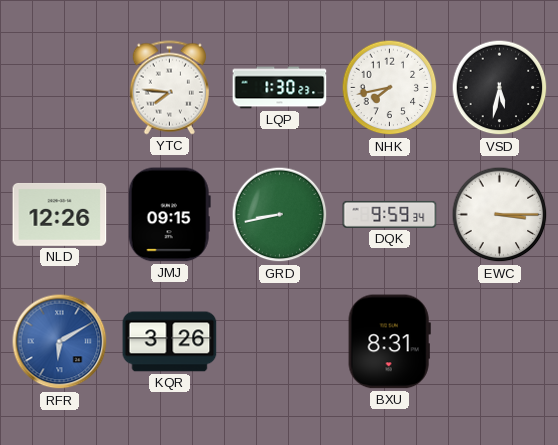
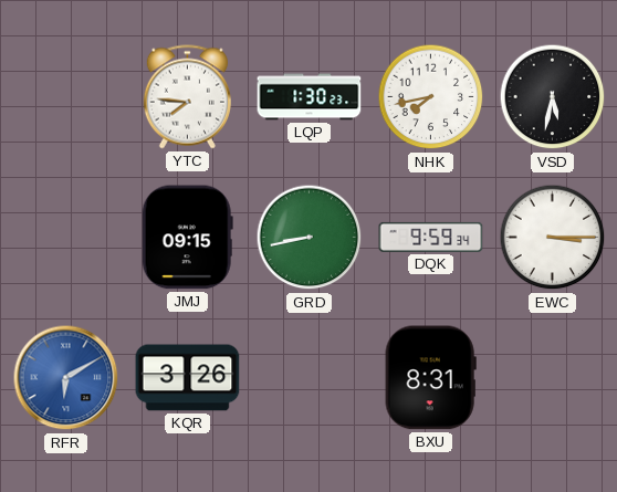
NLD: 12:26 -> none
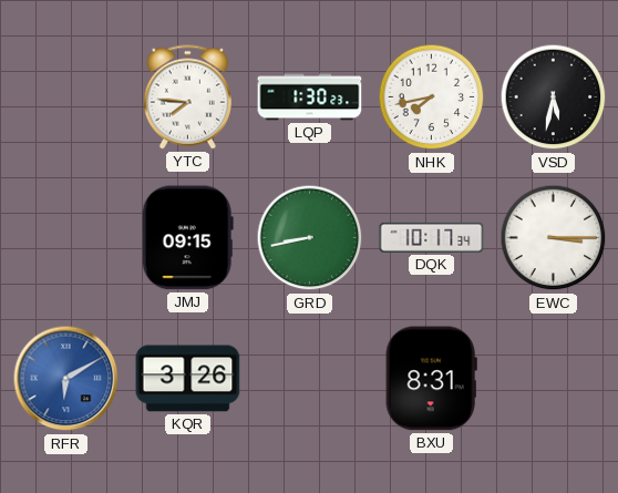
DQK: 9:59 -> 10:17
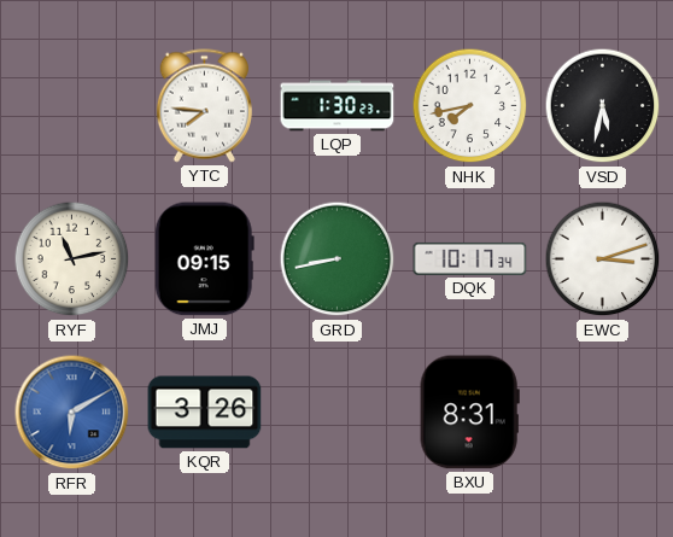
RYF: none -> 11:13
EWC: 3:15 -> 3:12
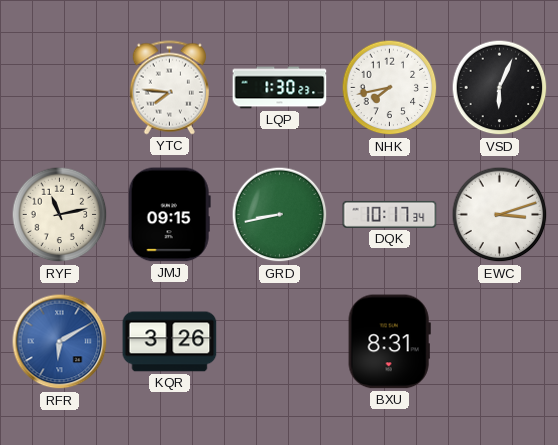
VSD: 5:32 -> 6:04
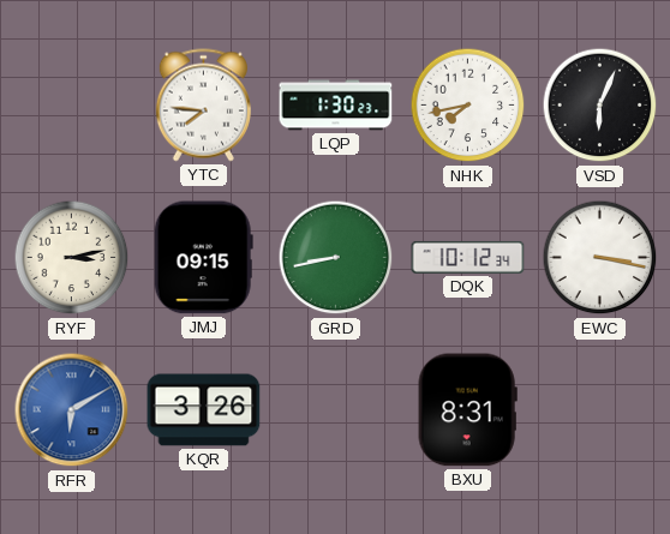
RYF: 11:13 -> 3:13
DQK: 10:17 -> 10:12
EWC: 3:12 -> 3:17
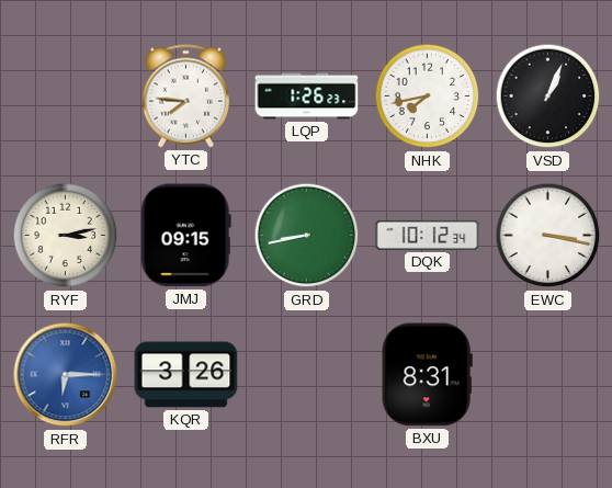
LQP: 1:30 -> 1:26
VSD: 6:04 -> 1:04
RFR: 6:10 -> 6:15
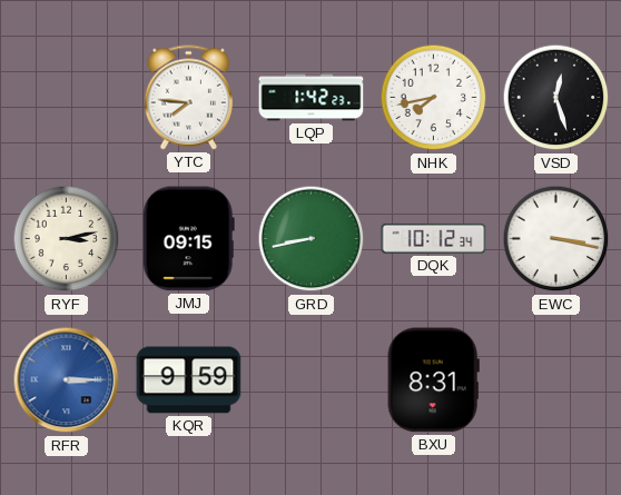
LQP: 1:26 -> 1:42
VSD: 1:04 -> 12:27
RFR: 6:15 -> 3:15
KQR: 3:26 -> 9:59
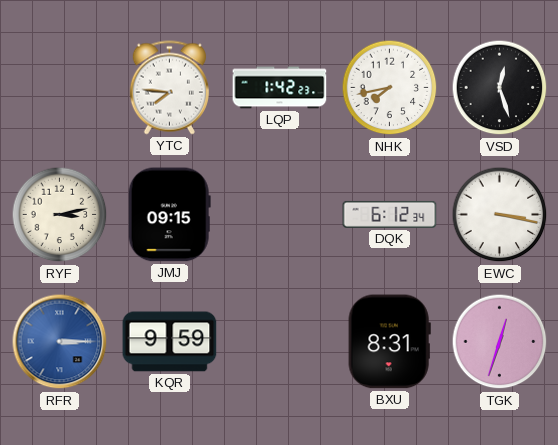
GRD: 8:43 -> none
DQK: 10:12 -> 6:12
TGK: none -> 12:33
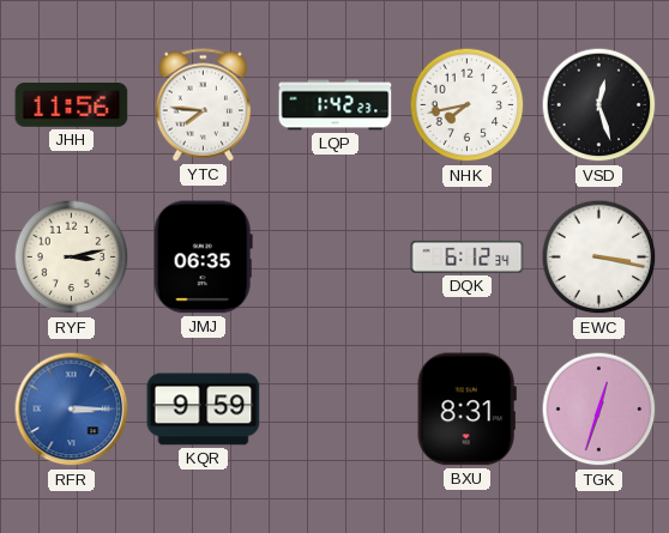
JHH: none -> 11:56
JMJ: 09:15 -> 06:35
